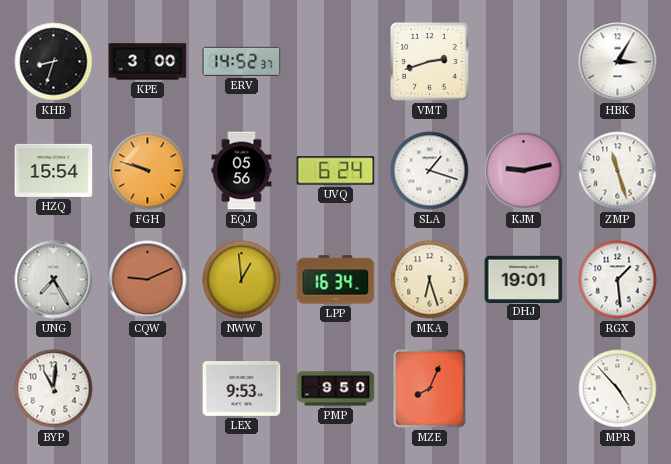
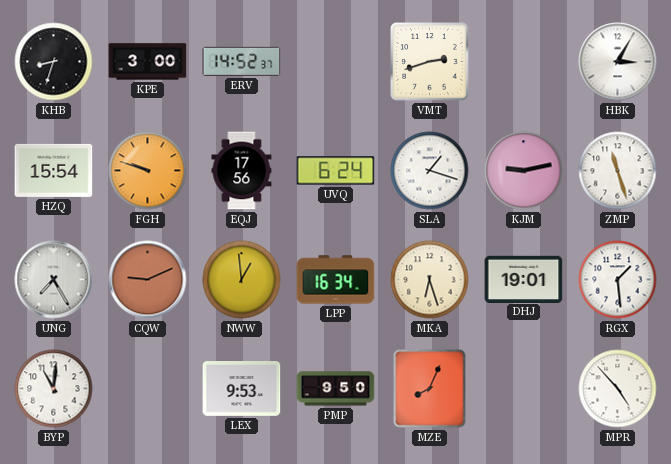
EQJ: 05:56 -> 17:56
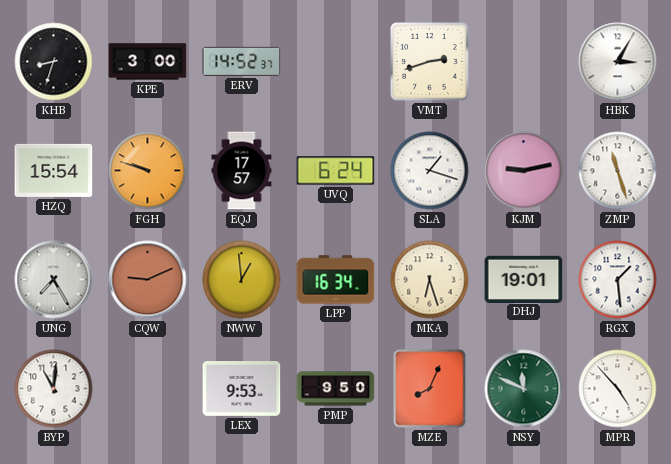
EQJ: 17:56 -> 17:57
NSY: none -> 11:49
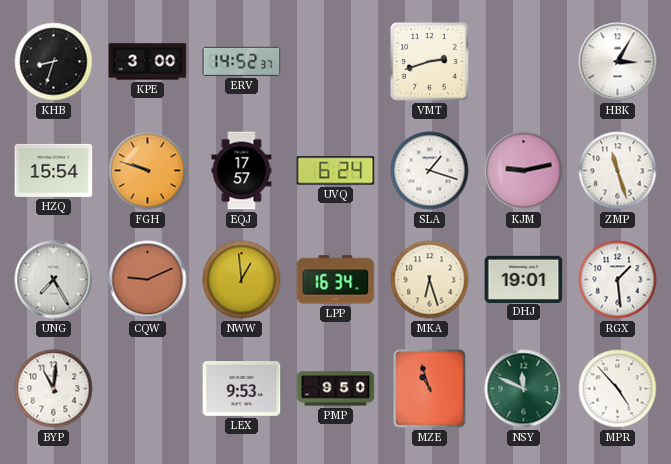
MZE: 8:04 -> 10:57
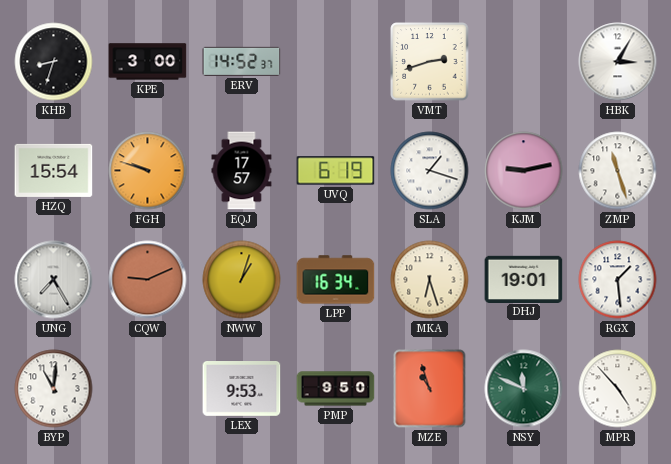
UVQ: 6:24 -> 6:19
NWW: 12:59 -> 1:03
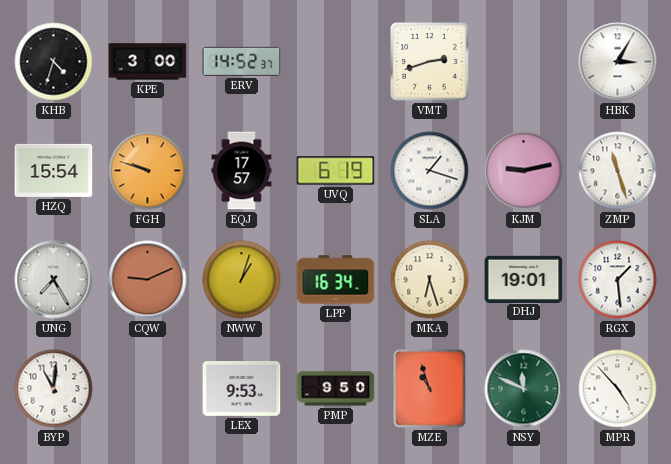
KHB: 8:33 -> 4:33
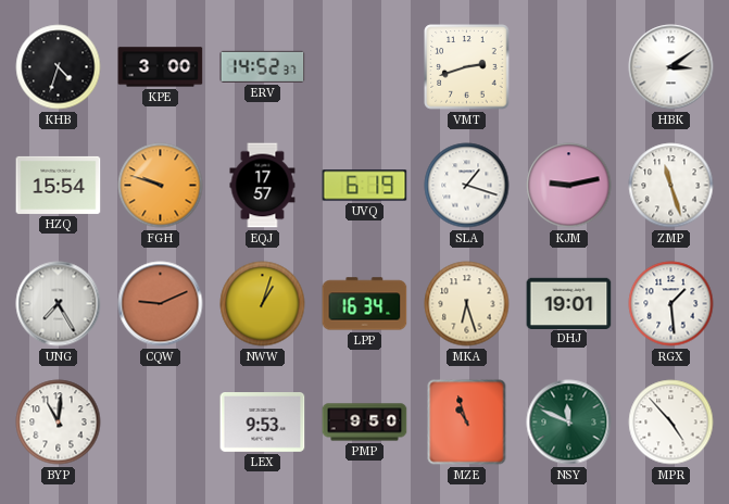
HBK: 3:05 -> 3:09
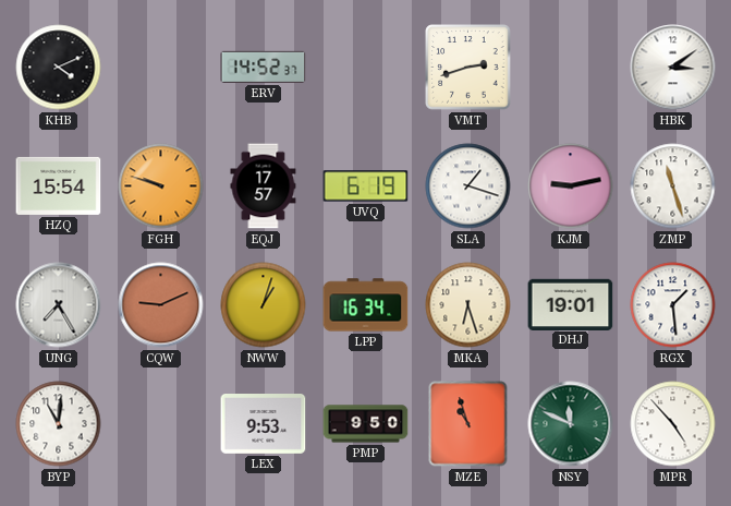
KHB: 4:33 -> 4:11
KPE: 3:00 -> none
